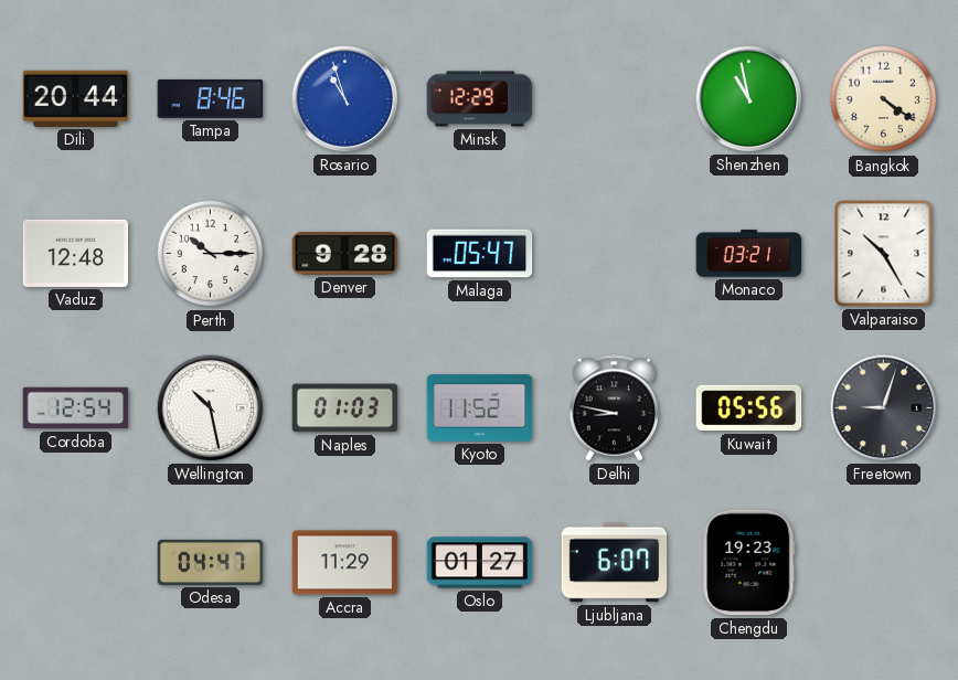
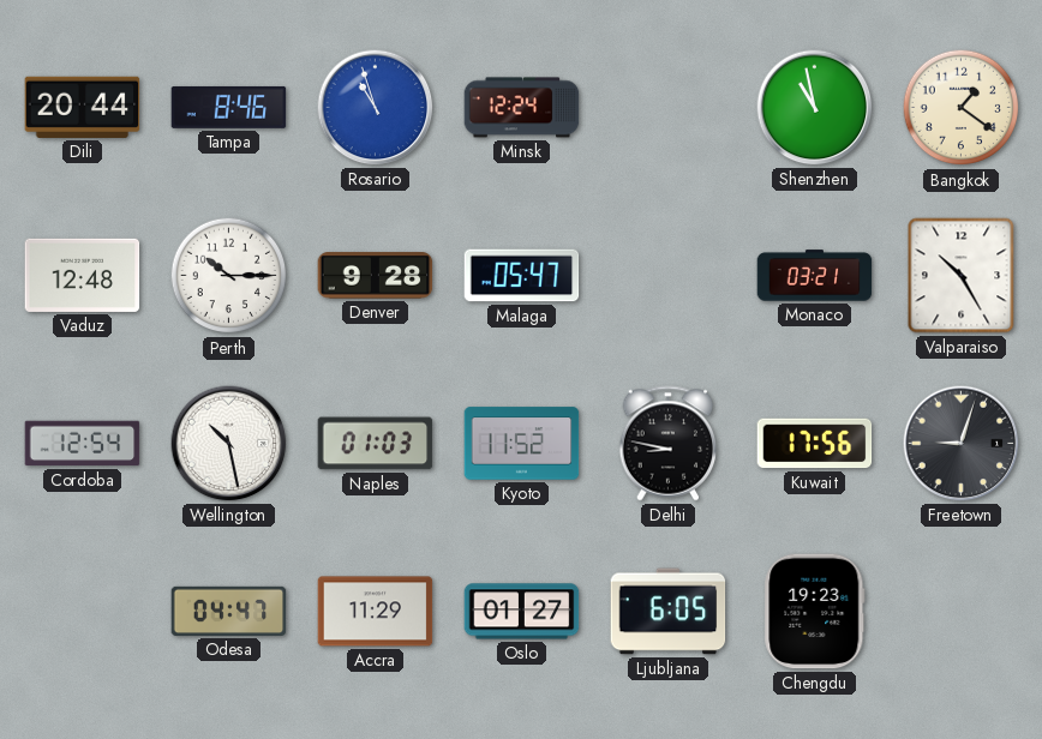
Minsk: 12:29 -> 12:24
Bangkok: 4:21 -> 1:21
Kuwait: 05:56 -> 17:56
Ljubljana: 6:07 -> 6:05
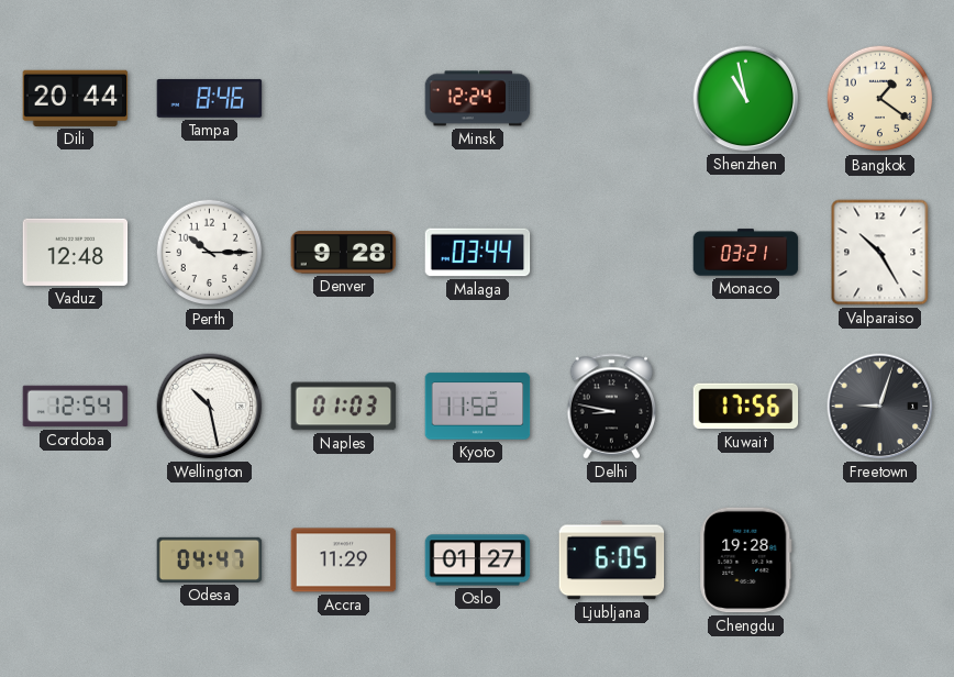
Rosario: 10:57 -> none
Malaga: 05:47 -> 03:44
Chengdu: 19:23 -> 19:28
